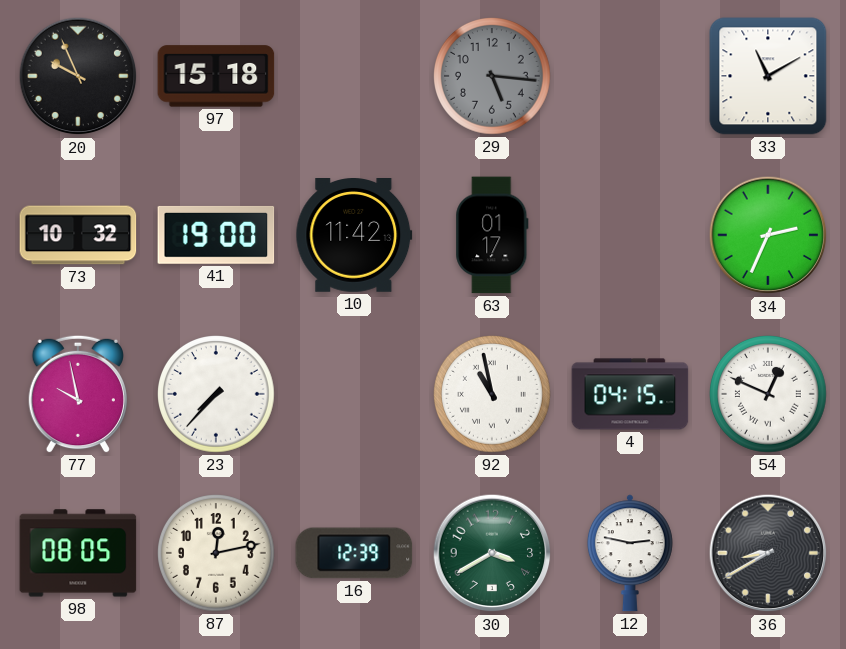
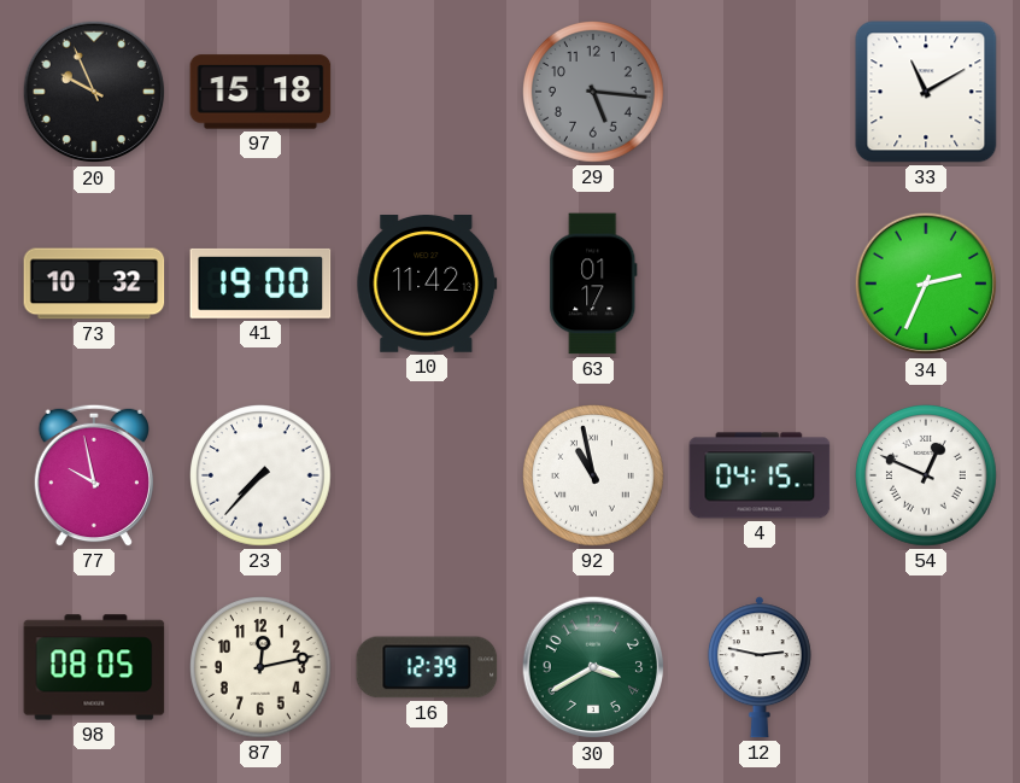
36: 8:40 -> none
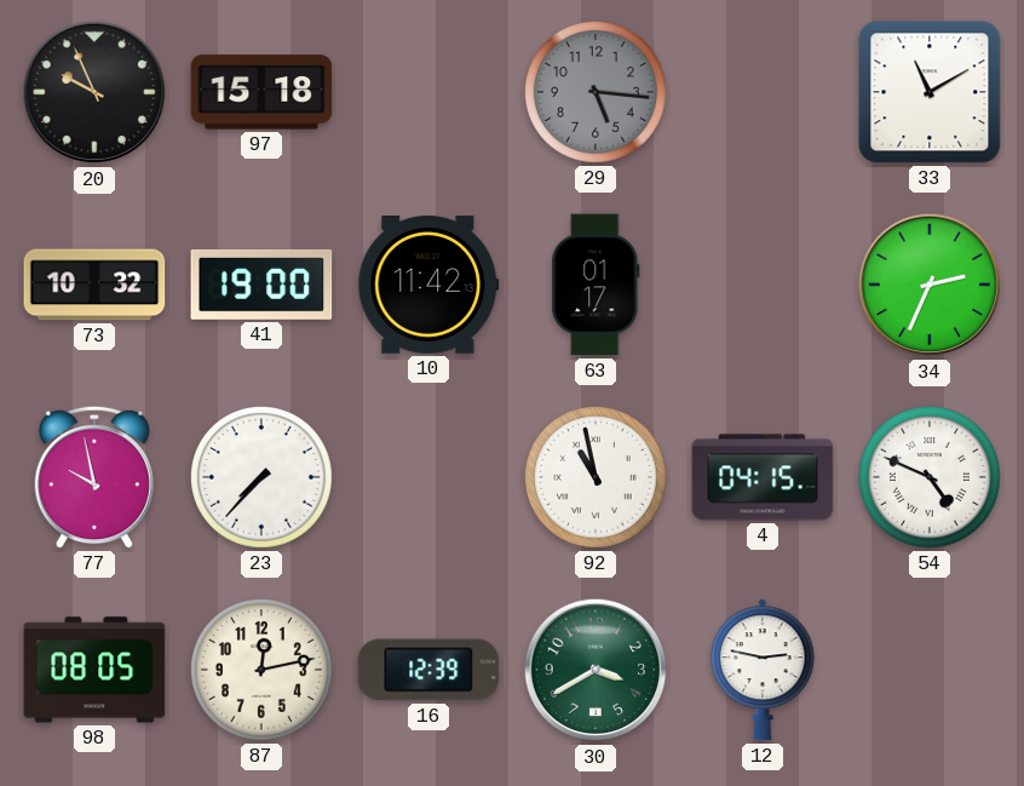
54: 12:49 -> 4:49
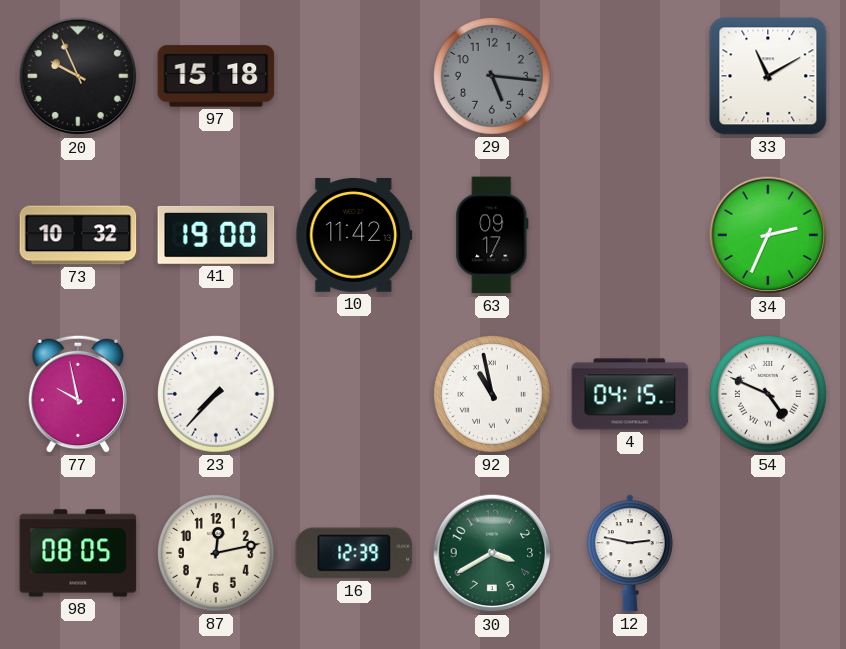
63: 01:17 -> 09:17
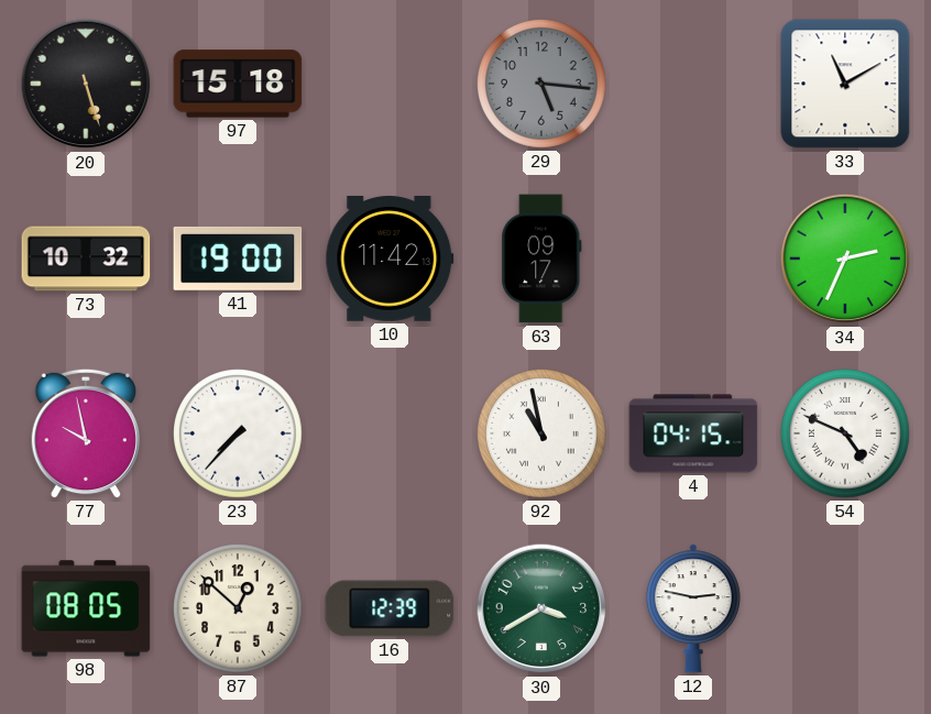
20: 9:56 -> 5:27
87: 12:13 -> 12:52
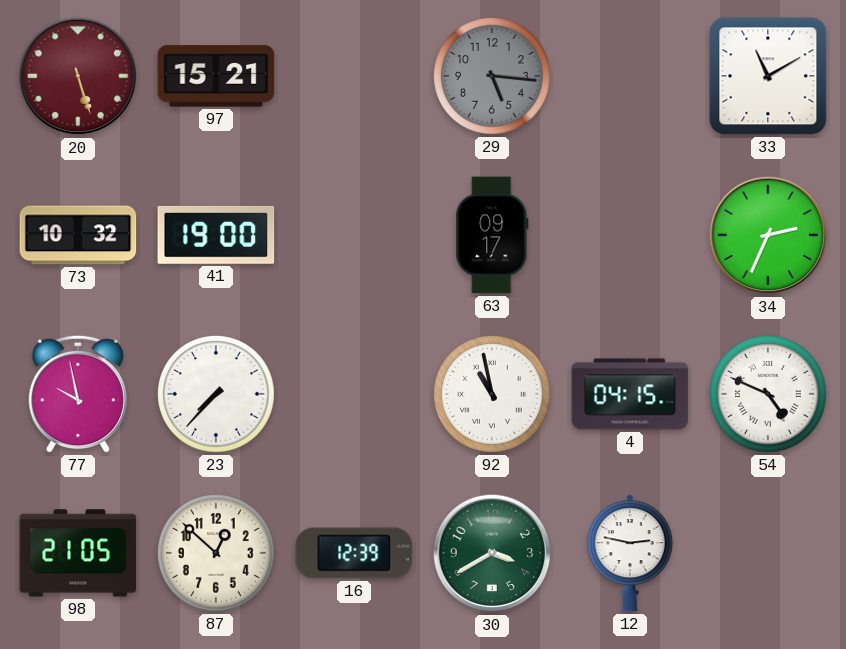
20 dial: black -> burgundy
97: 15:18 -> 15:21
10: 11:42 -> none
98: 08:05 -> 21:05
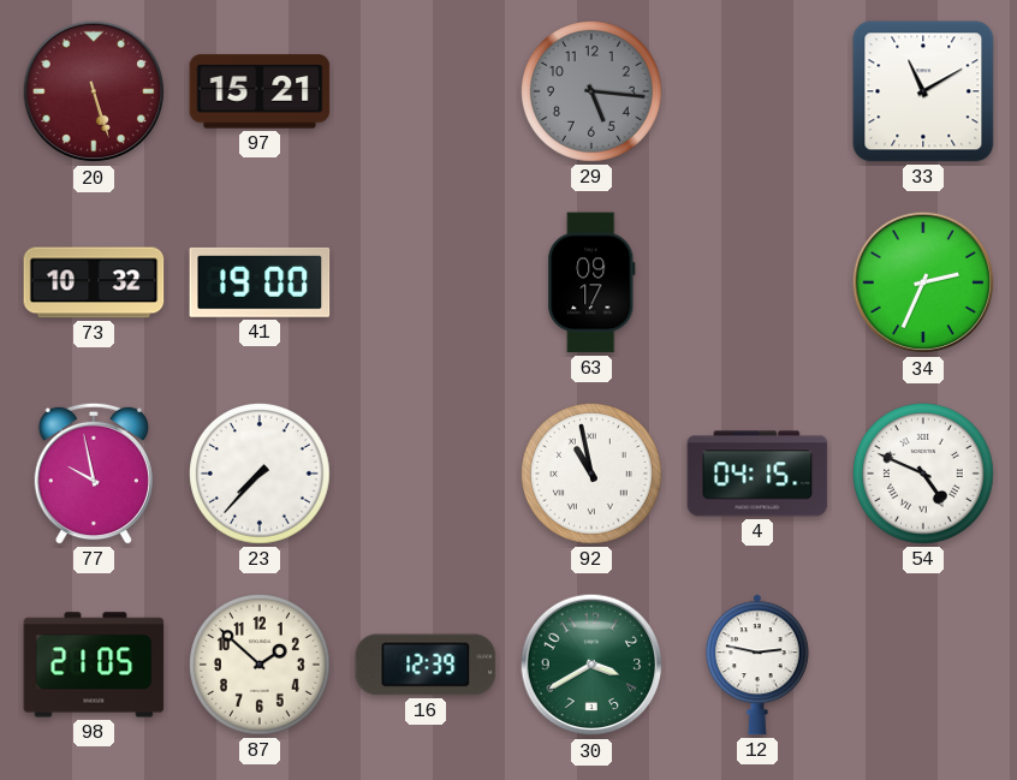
87: 12:52 -> 1:52
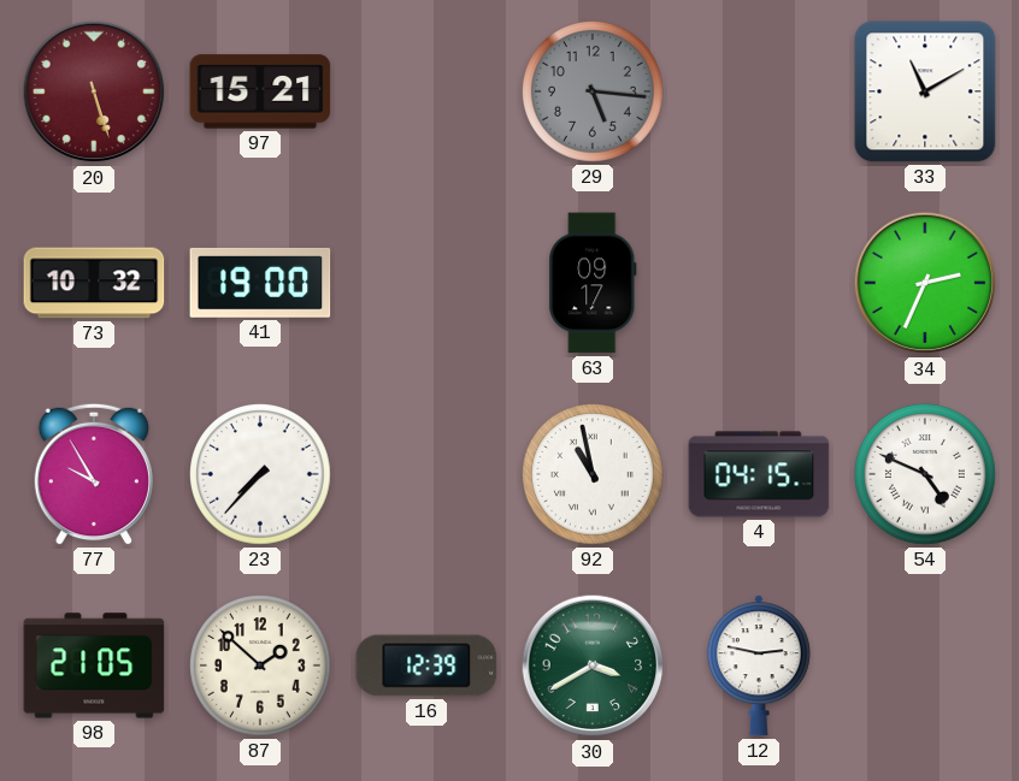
77: 9:58 -> 9:55
